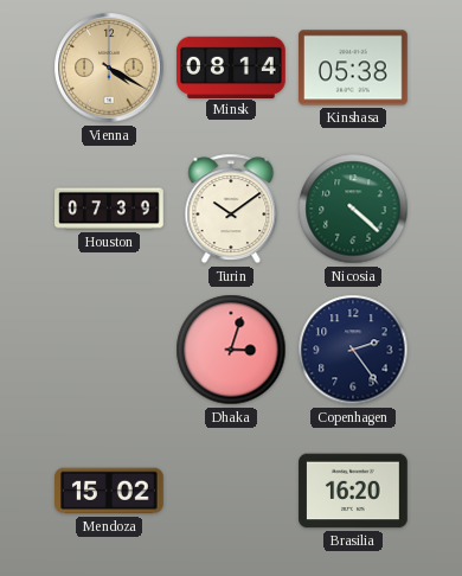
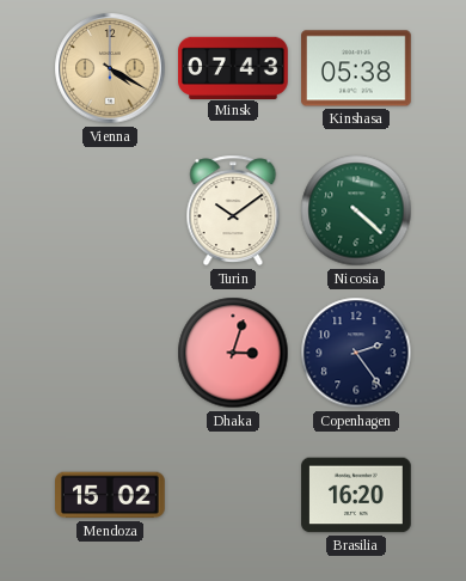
Minsk: 08:14 -> 07:43
Houston: 07:39 -> none
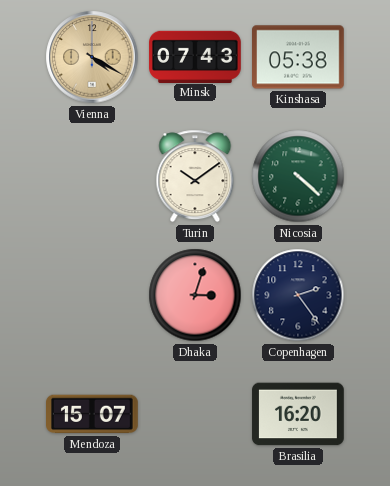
Mendoza: 15:02 -> 15:07
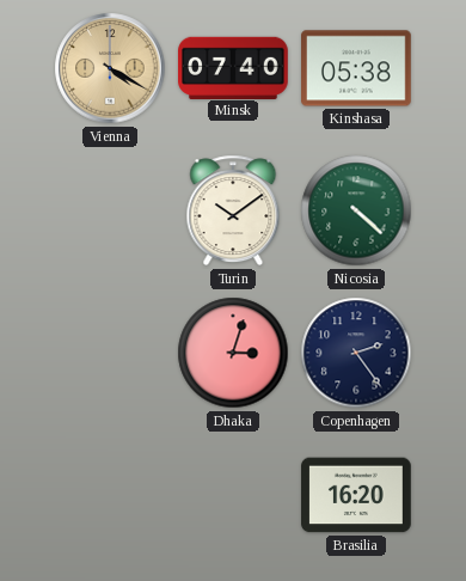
Minsk: 07:43 -> 07:40
Mendoza: 15:07 -> none
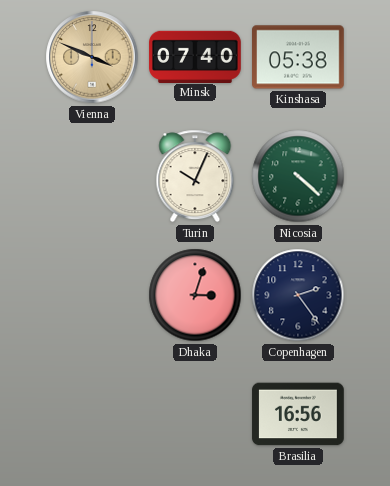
Vienna: 4:20 -> 3:49
Turin: 10:09 -> 10:04
Brasilia: 16:20 -> 16:56
